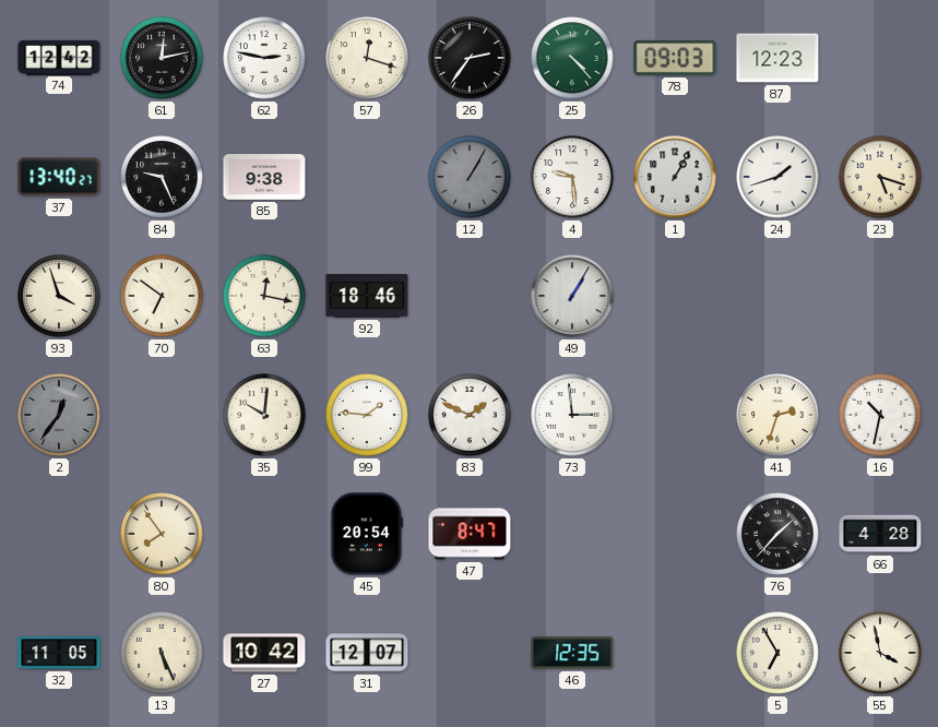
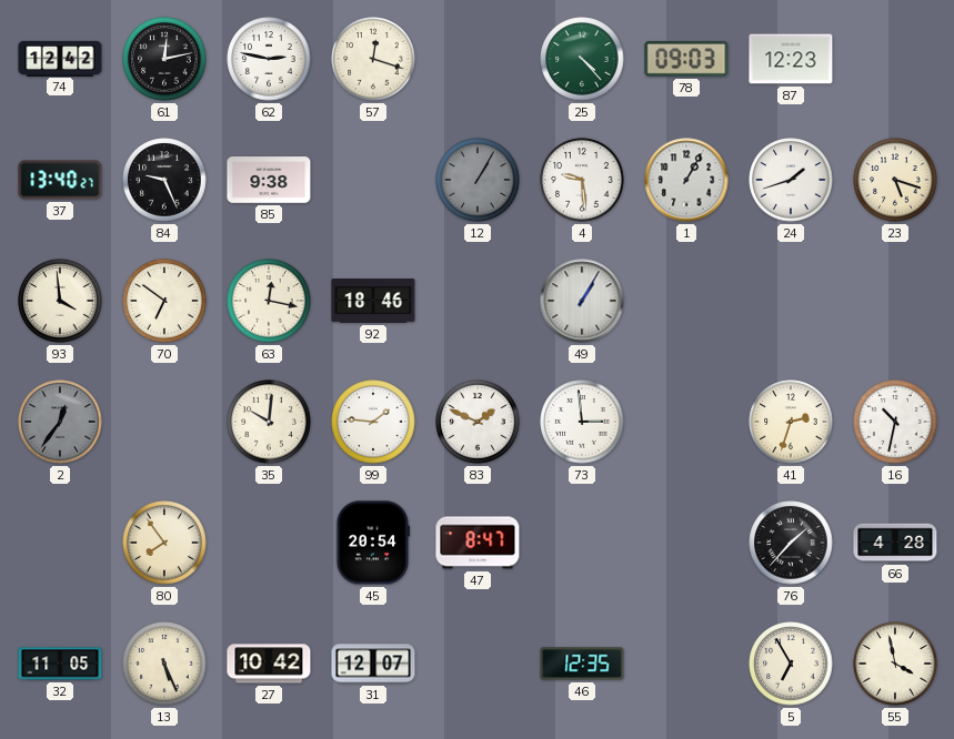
26: 2:36 -> none
93: 3:57 -> 3:59
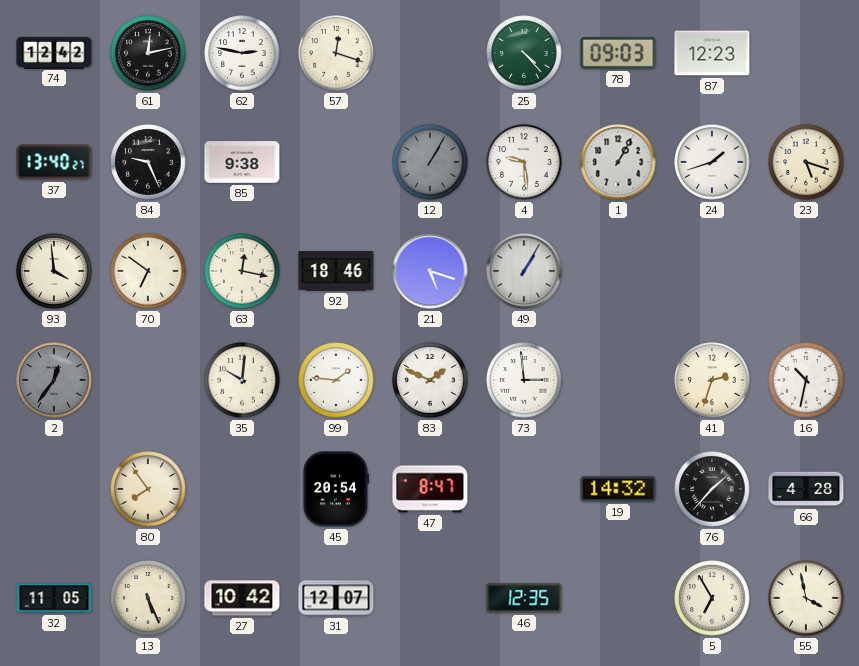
21: none -> 5:18
19: none -> 14:32
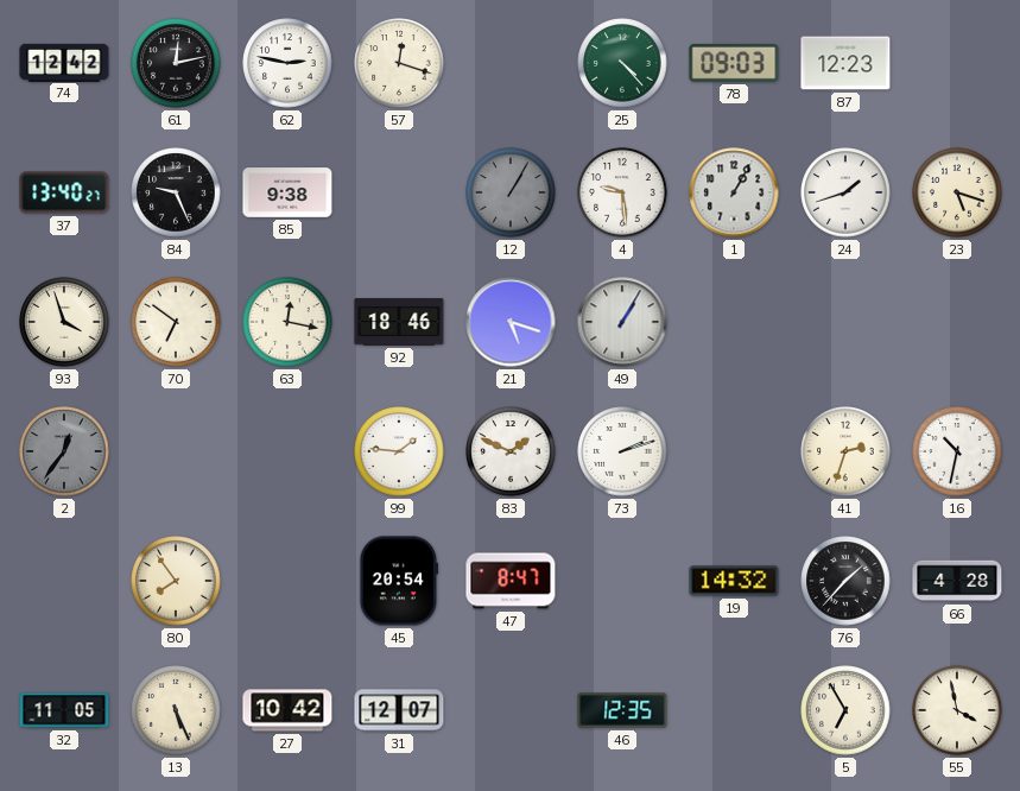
93: 3:59 -> 3:57
35: 10:01 -> none
73: 2:59 -> 2:12
